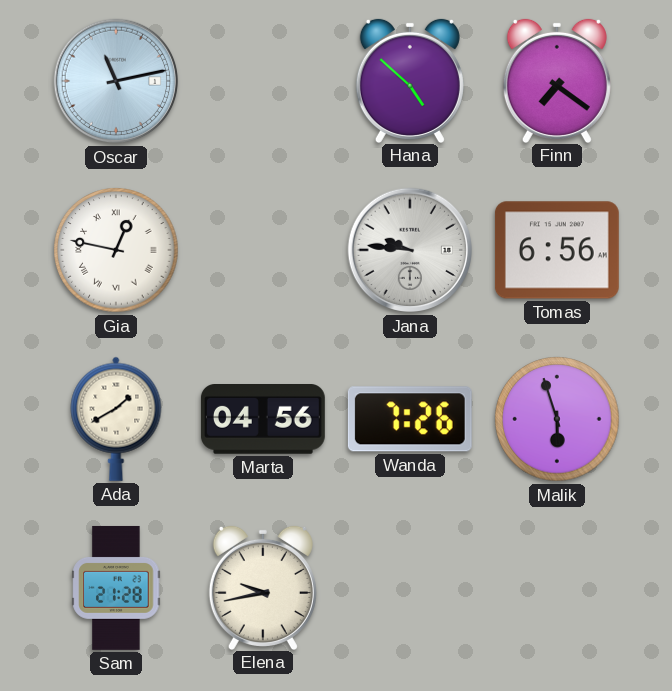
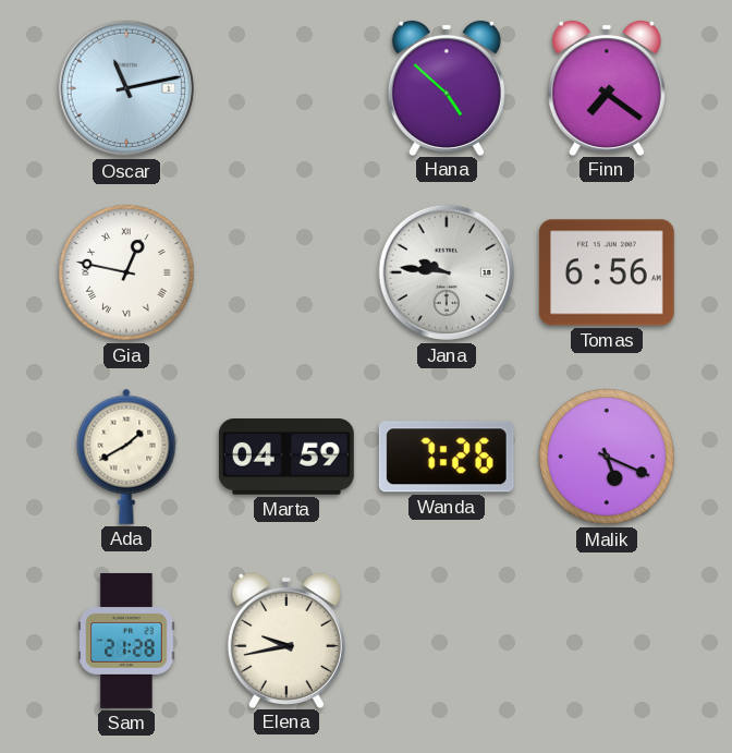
Marta: 04:56 -> 04:59
Malik: 5:57 -> 5:19
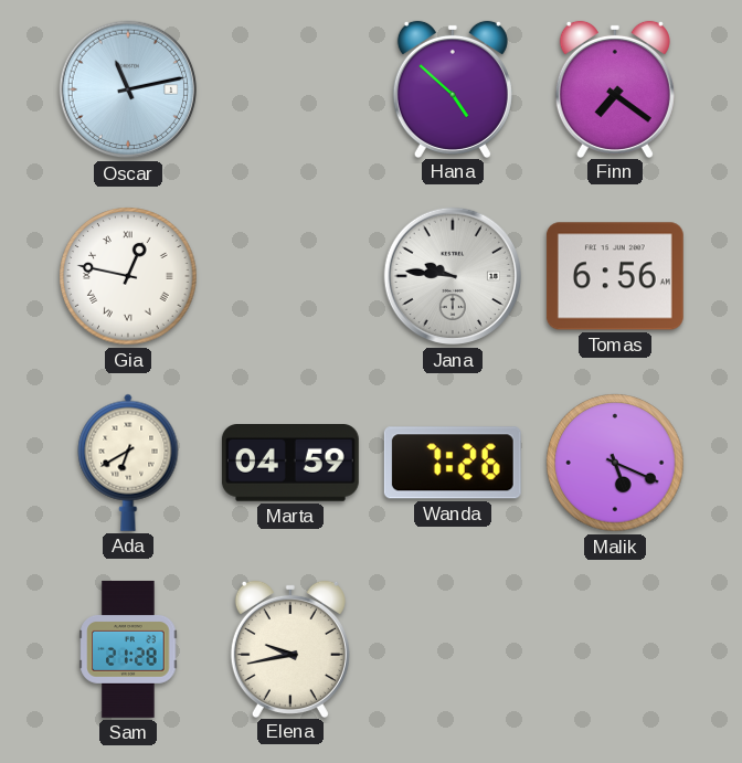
Ada: 1:40 -> 6:40
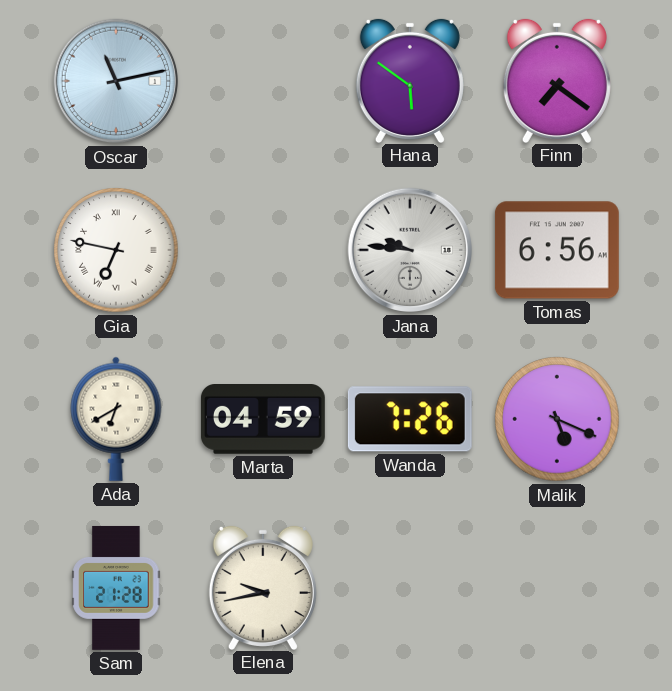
Hana: 4:52 -> 5:51
Gia: 12:47 -> 6:47
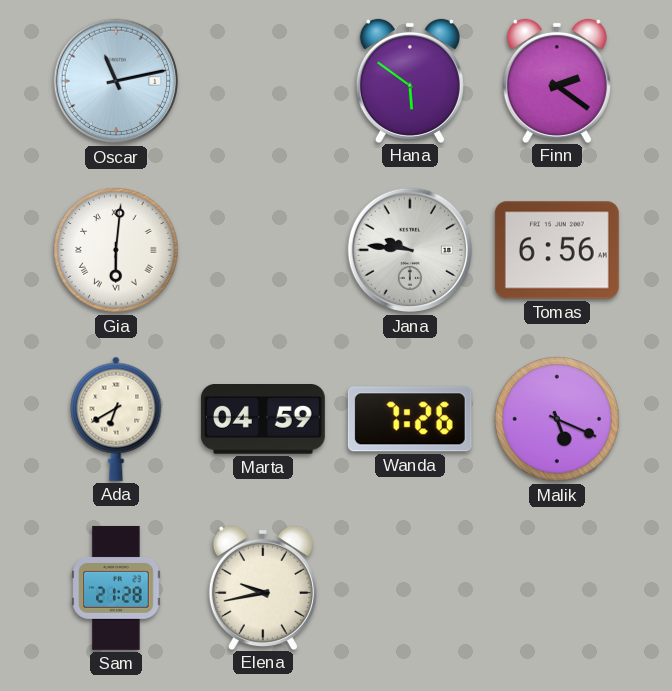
Finn: 7:21 -> 2:21
Gia: 6:47 -> 6:01
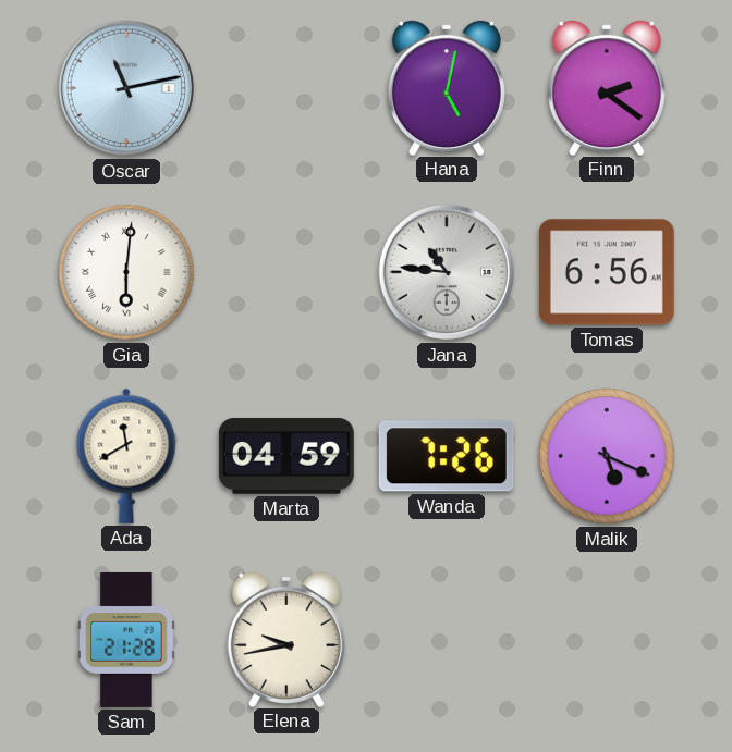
Hana: 5:51 -> 5:02
Jana: 9:46 -> 10:46
Ada: 6:40 -> 11:40
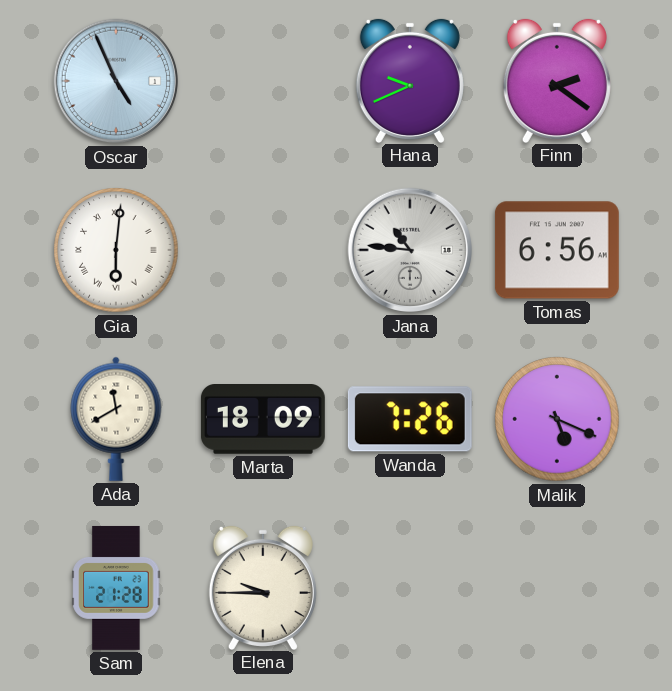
Oscar: 11:13 -> 4:56
Hana: 5:02 -> 9:41
Marta: 04:59 -> 18:09
Elena: 9:43 -> 9:45
